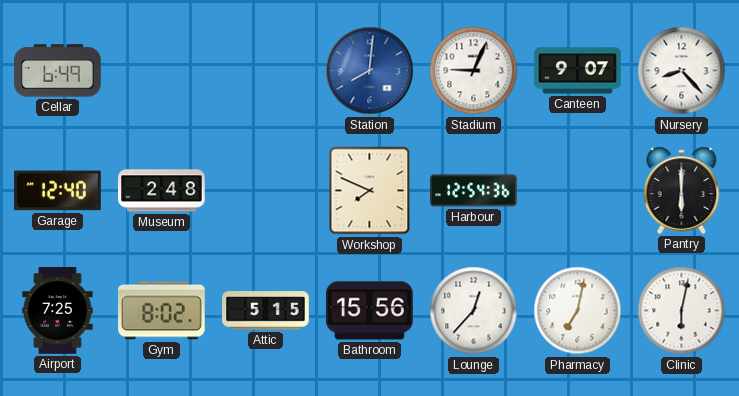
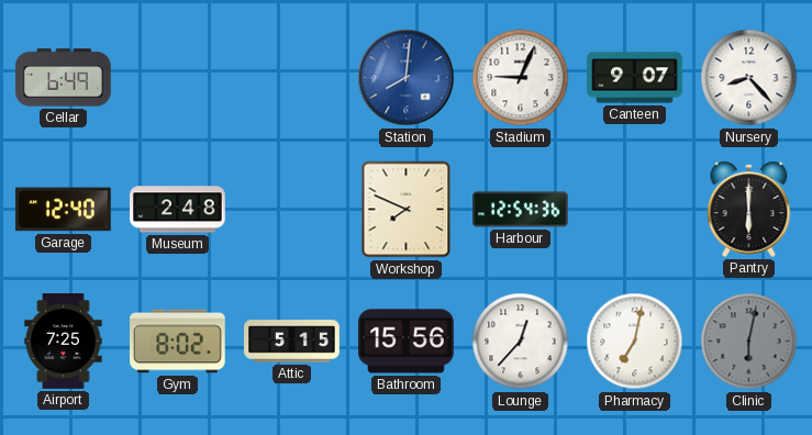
Clinic dial: white -> grey
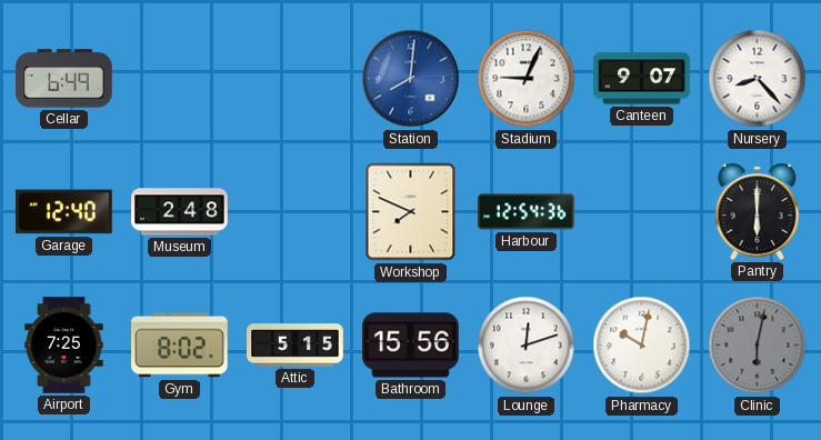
Lounge: 12:37 -> 12:12
Pharmacy: 7:02 -> 10:02
